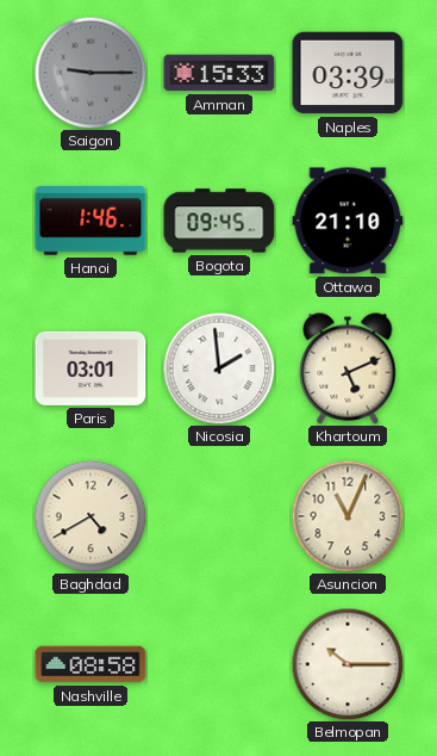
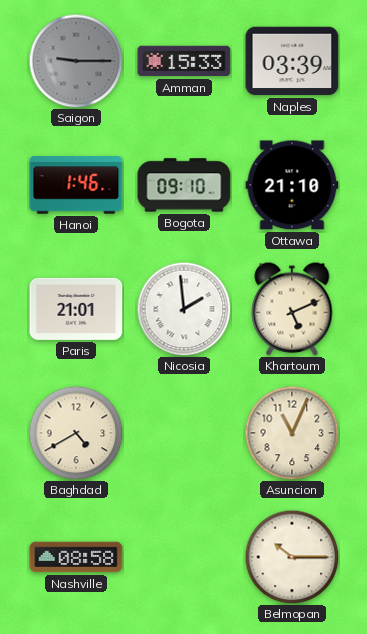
Bogota: 09:45 -> 09:10
Paris: 03:01 -> 21:01
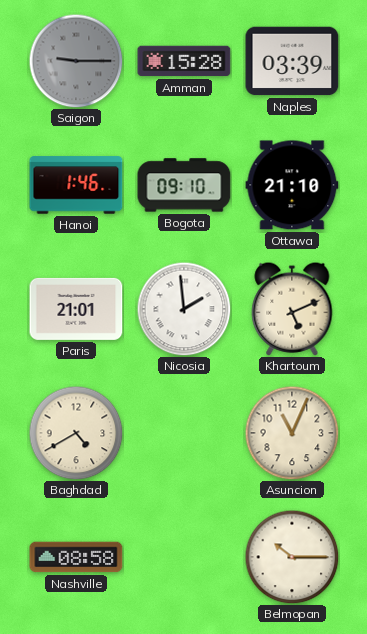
Amman: 15:33 -> 15:28
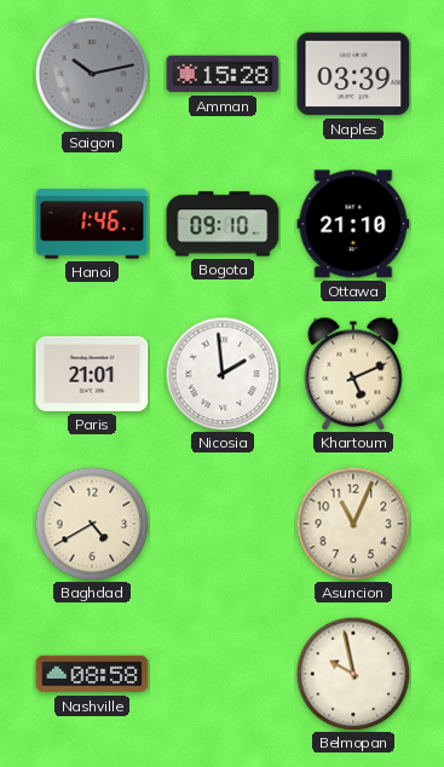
Saigon: 9:15 -> 10:13
Belmopan: 10:15 -> 9:58
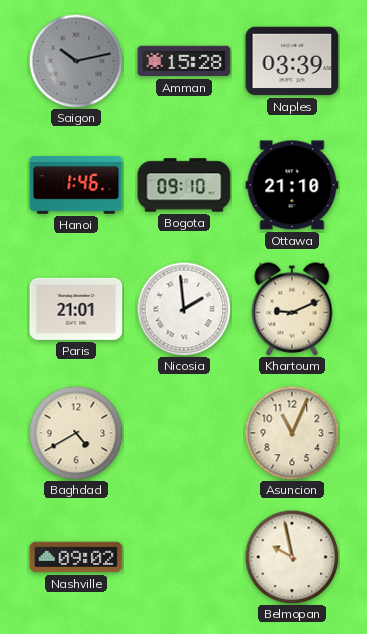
Khartoum: 5:11 -> 9:11
Nashville: 08:58 -> 09:02
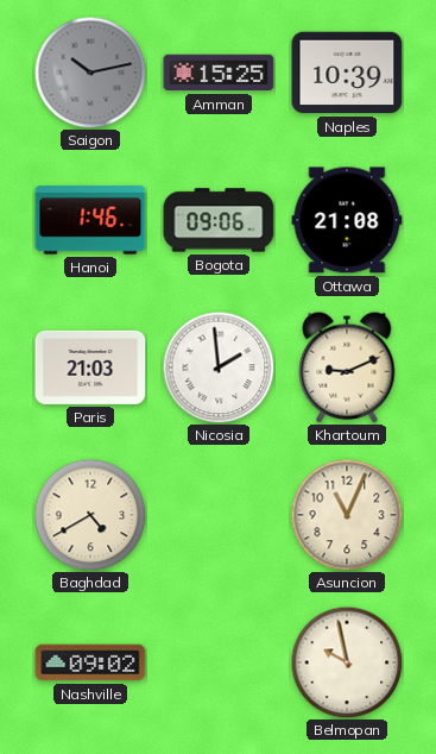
Amman: 15:28 -> 15:25
Naples: 03:39 -> 10:39
Bogota: 09:10 -> 09:06
Ottawa: 21:10 -> 21:08
Paris: 21:01 -> 21:03
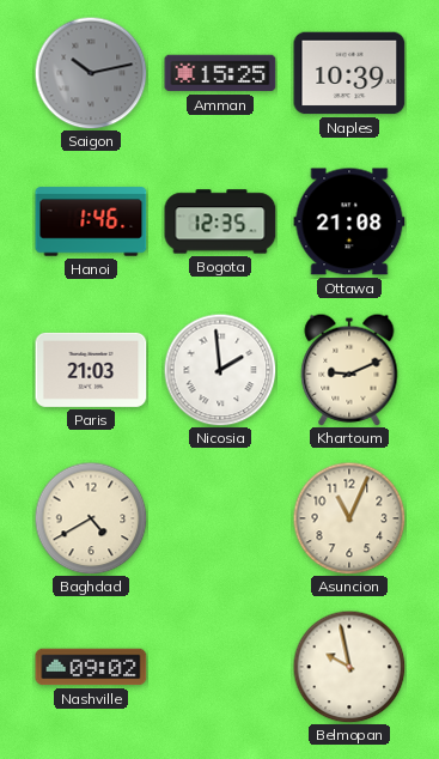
Bogota: 09:06 -> 12:35
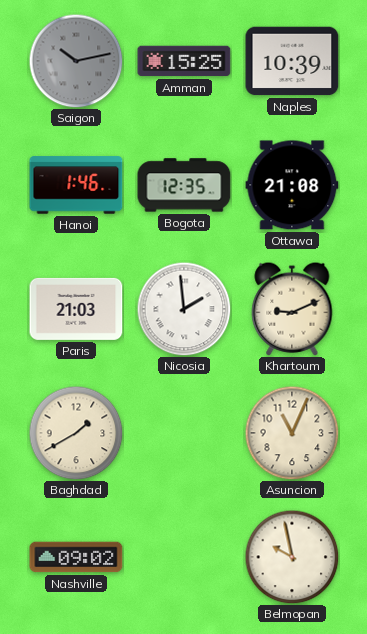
Baghdad: 4:40 -> 1:40
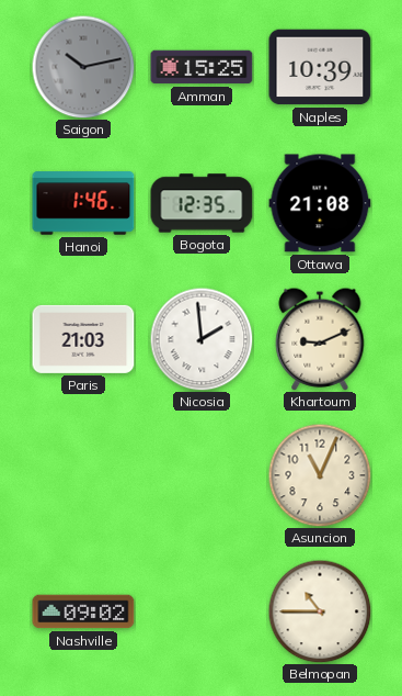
Baghdad: 1:40 -> none
Belmopan: 9:58 -> 10:45
